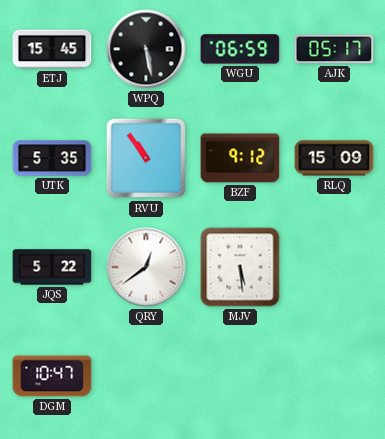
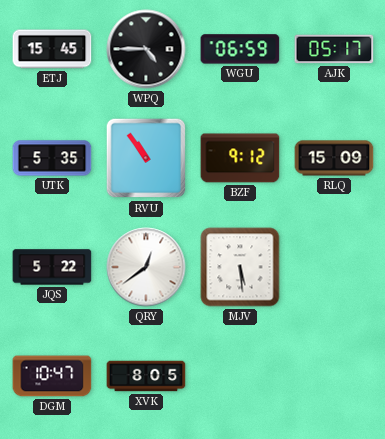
WPQ: 5:28 -> 4:45
XVK: none -> 8:05
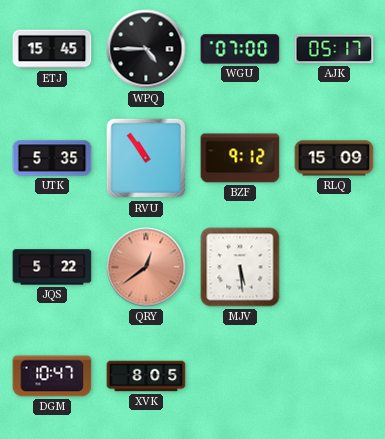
WGU: 06:59 -> 07:00
QRY dial: white -> salmon
